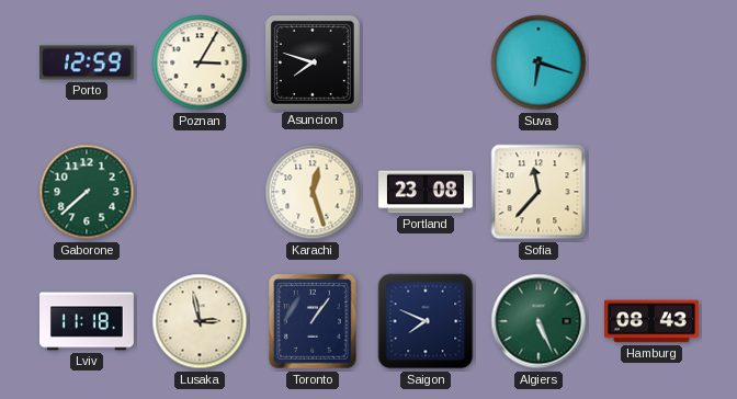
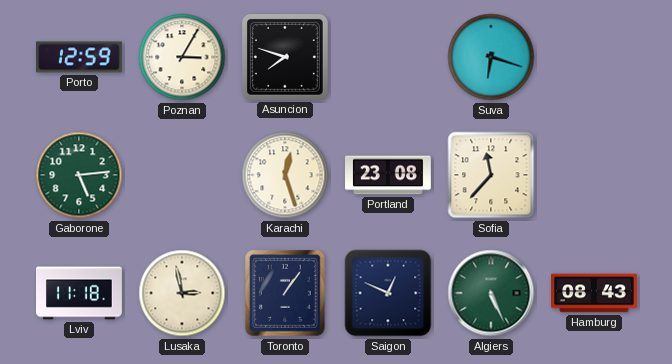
Gaborone: 7:38 -> 5:14
Saigon: 7:49 -> 12:49
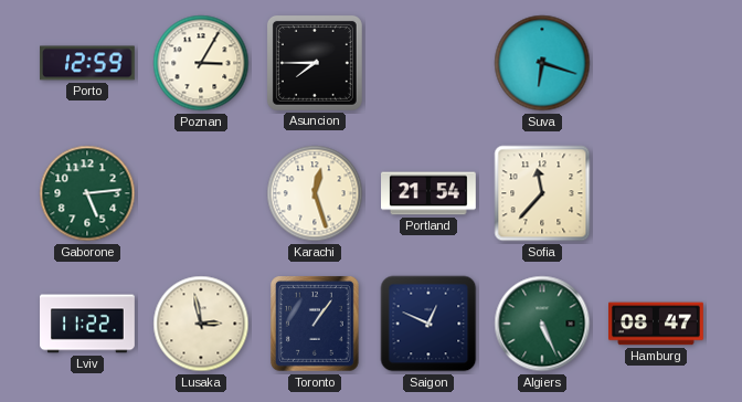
Asuncion: 7:48 -> 7:45
Portland: 23:08 -> 21:54
Lviv: 11:18 -> 11:22
Hamburg: 08:43 -> 08:47
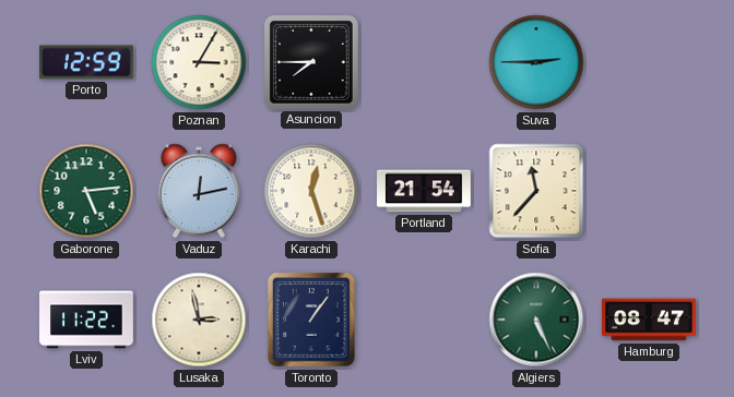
Suva: 6:18 -> 2:45
Vaduz: none -> 12:13
Saigon: 12:49 -> none
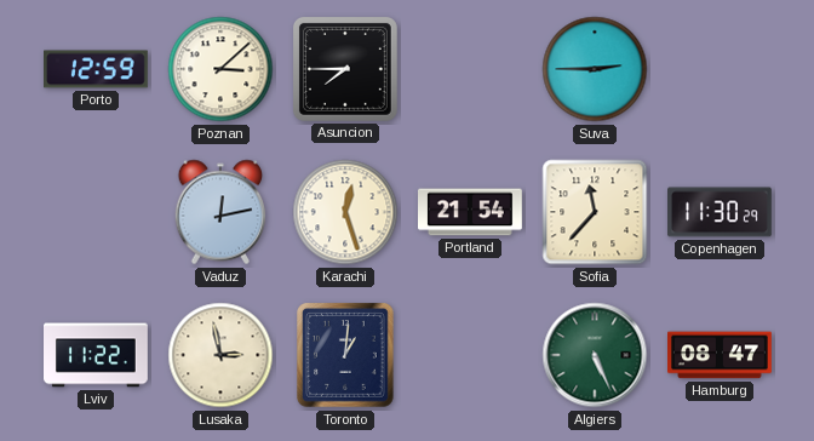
Poznan: 3:05 -> 3:08
Gaborone: 5:14 -> none
Copenhagen: none -> 11:30
Toronto: 1:06 -> 1:01
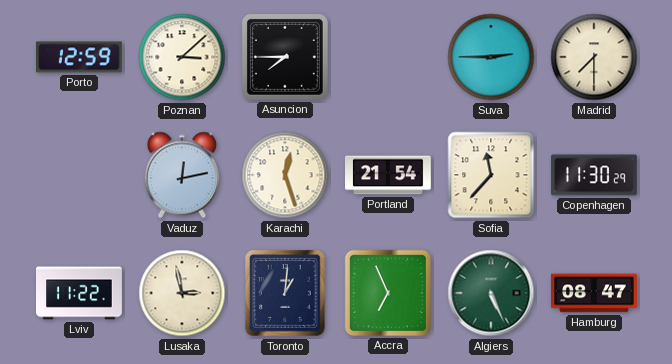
Madrid: none -> 7:30
Accra: none -> 6:56
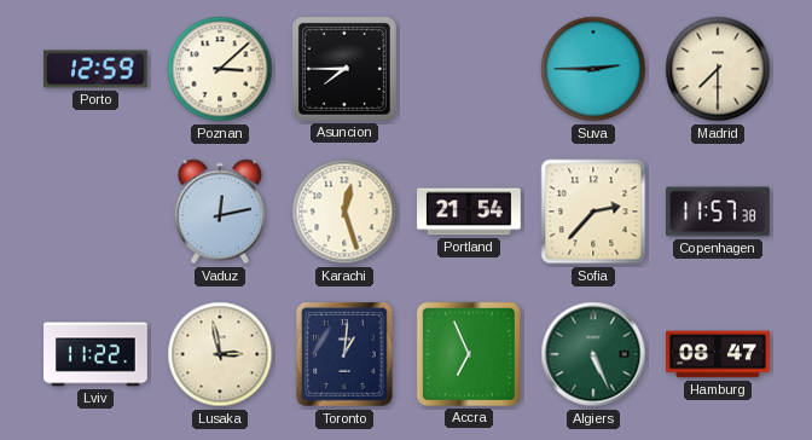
Sofia: 11:37 -> 2:37
Copenhagen: 11:30 -> 11:57
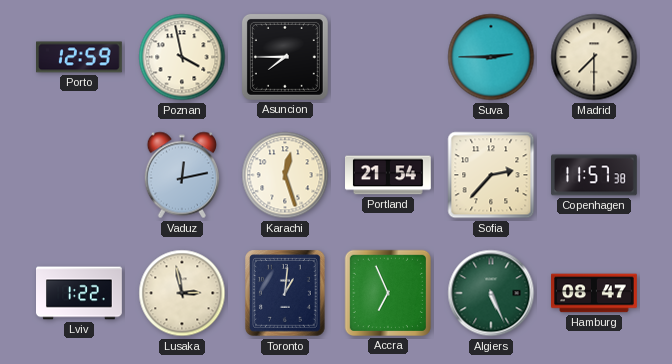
Poznan: 3:08 -> 3:58
Lviv: 11:22 -> 1:22
